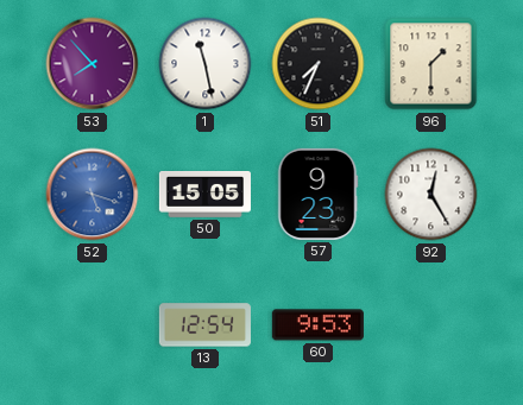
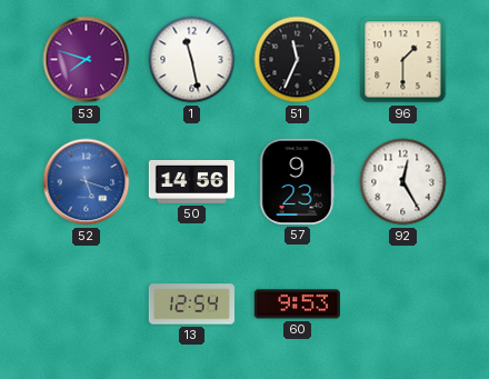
53: 7:53 -> 7:48
51: 7:34 -> 11:34
50: 15:05 -> 14:56
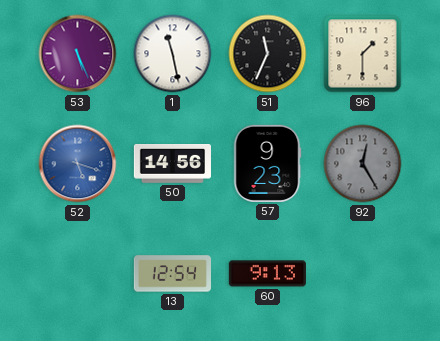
53: 7:48 -> 5:26
92 dial: white -> grey
60: 9:53 -> 9:13
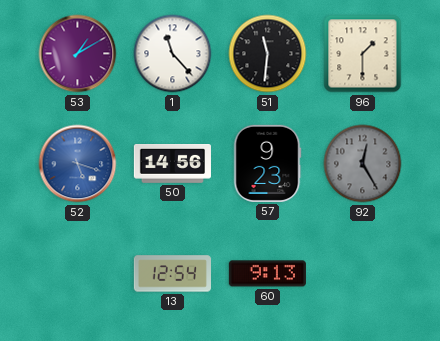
53: 5:26 -> 1:10
1: 11:28 -> 11:23
51: 11:34 -> 11:31
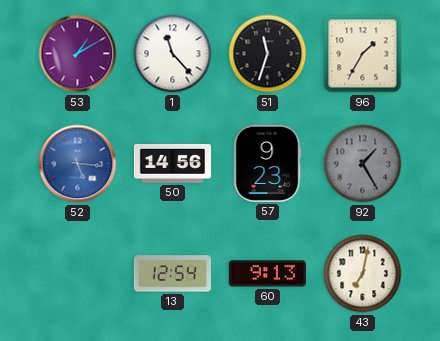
51: 11:31 -> 11:33
96: 1:30 -> 1:35
52: 5:18 -> 5:16
92: 12:25 -> 1:25
43: none -> 7:02
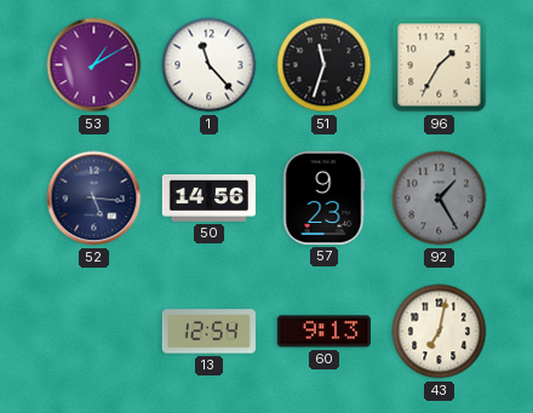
52 dial: blue -> navy
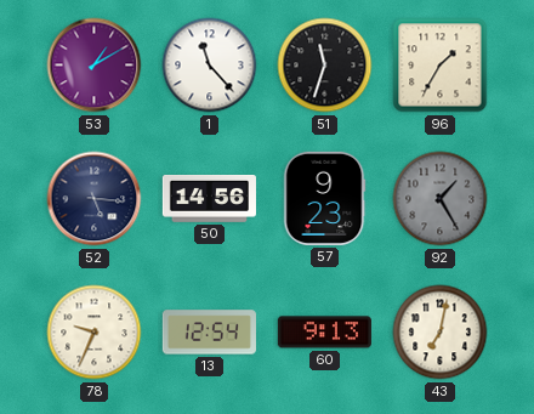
78: none -> 9:34
